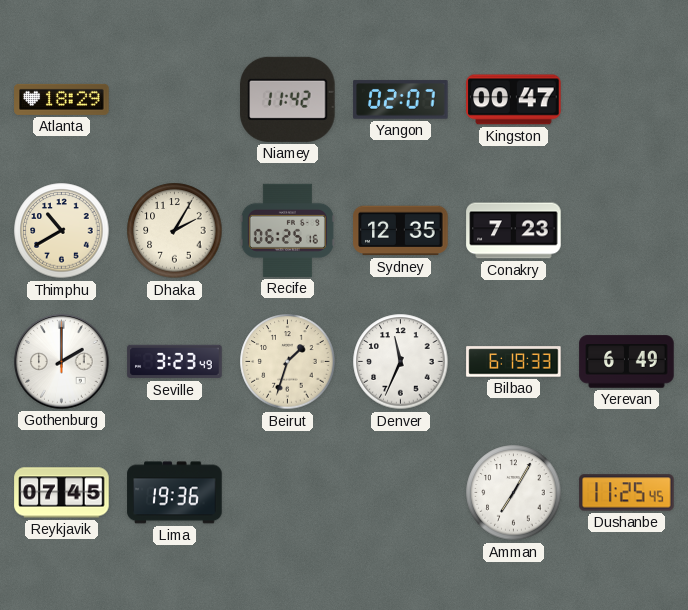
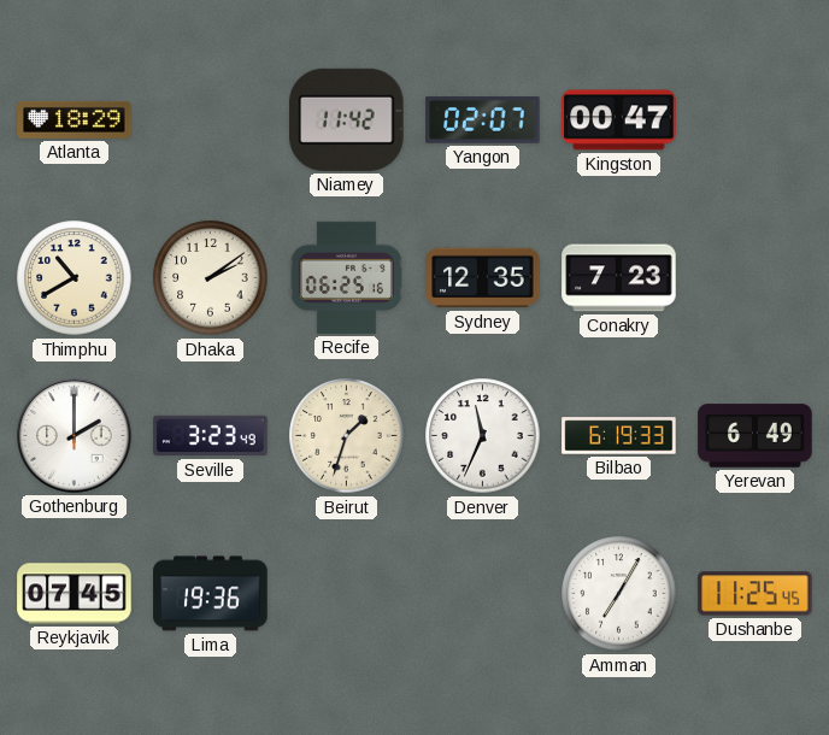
Dhaka: 2:05 -> 2:09
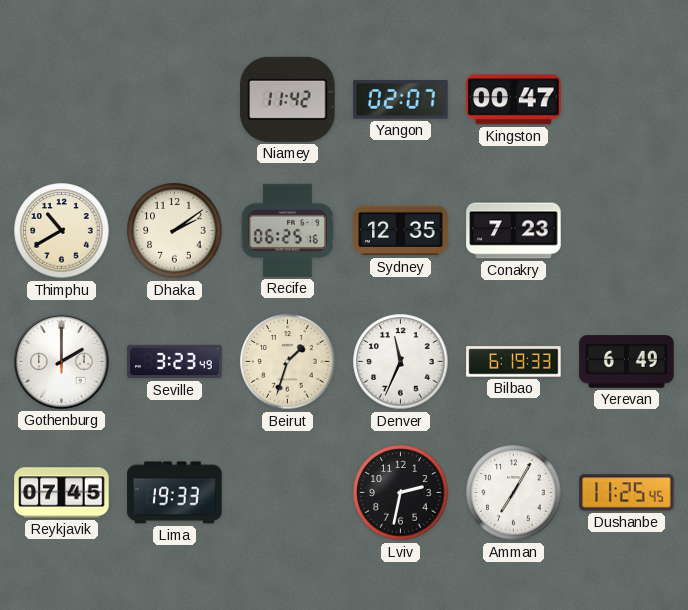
Atlanta: 18:29 -> none
Lima: 19:36 -> 19:33
Lviv: none -> 2:32
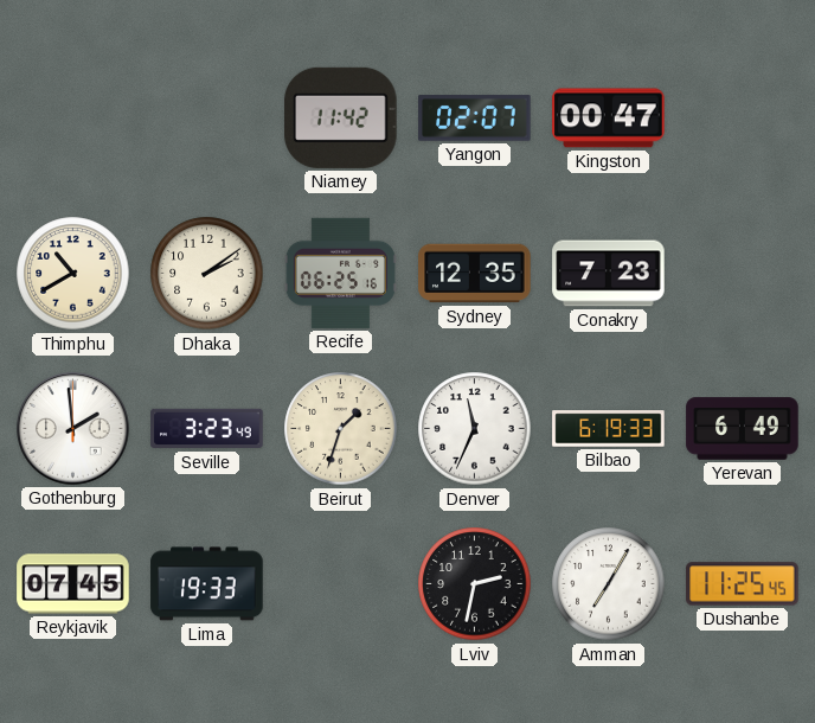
Gothenburg: 2:00 -> 1:59
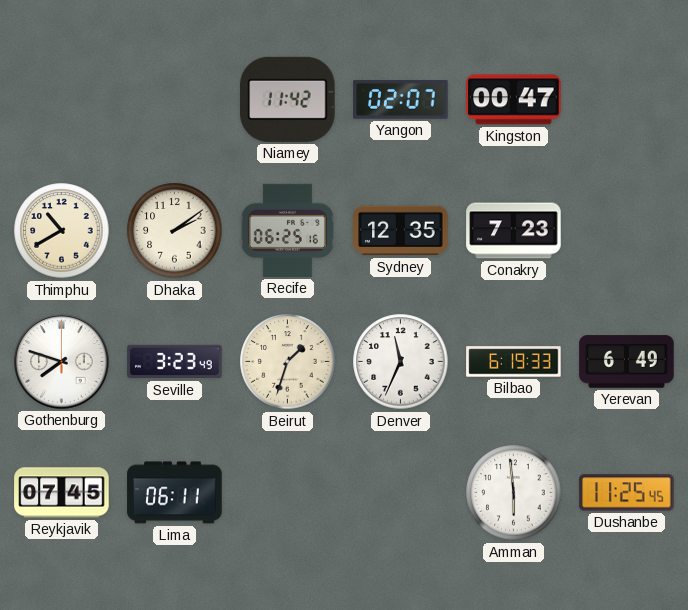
Gothenburg: 1:59 -> 7:48
Lima: 19:33 -> 06:11
Lviv: 2:32 -> none
Amman: 7:05 -> 5:59
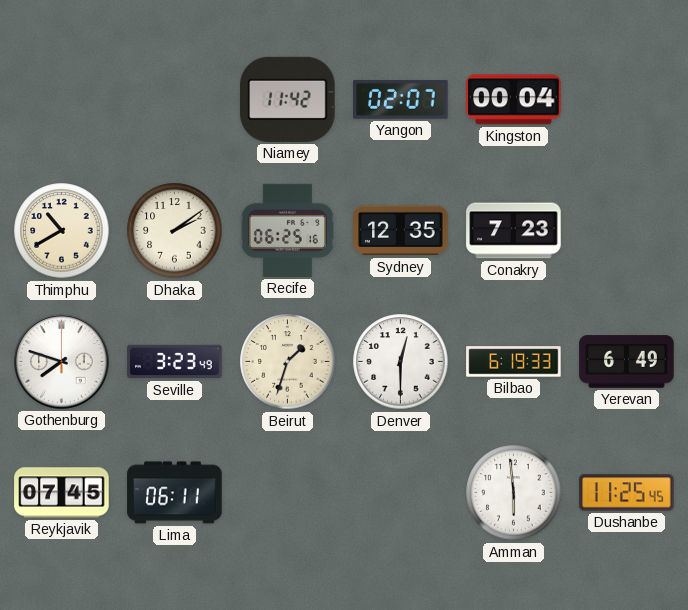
Kingston: 00:47 -> 00:04
Denver: 11:34 -> 12:30
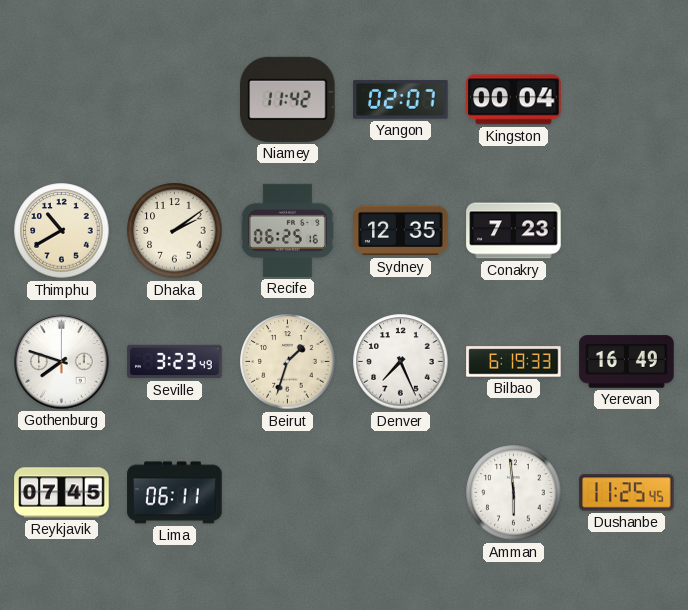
Denver: 12:30 -> 7:26
Yerevan: 6:49 -> 16:49
